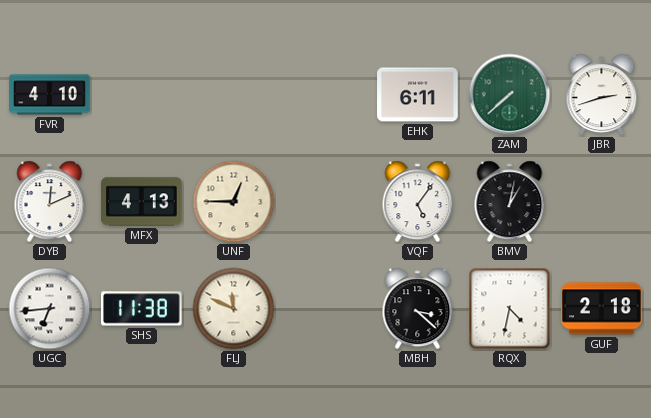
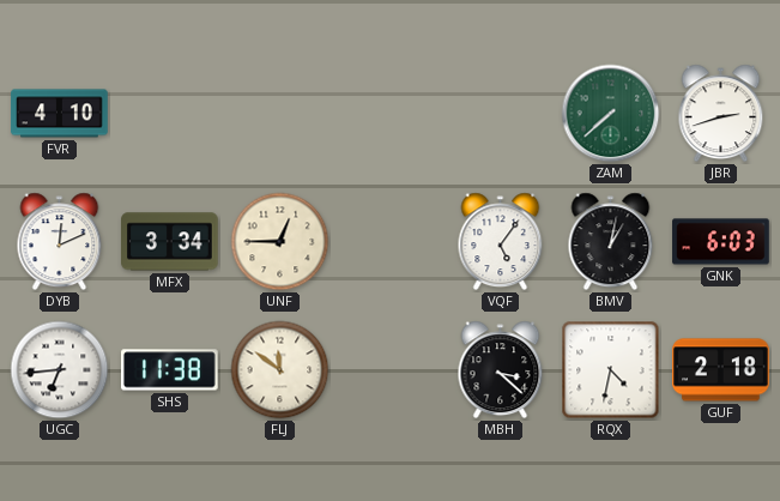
EHK: 6:11 -> none
MFX: 4:13 -> 3:34
GNK: none -> 6:03
FLJ: 11:49 -> 11:51
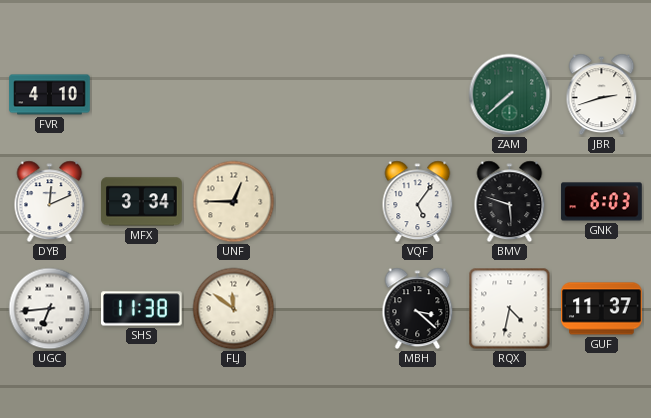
BMV: 1:02 -> 5:48
GUF: 2:18 -> 11:37
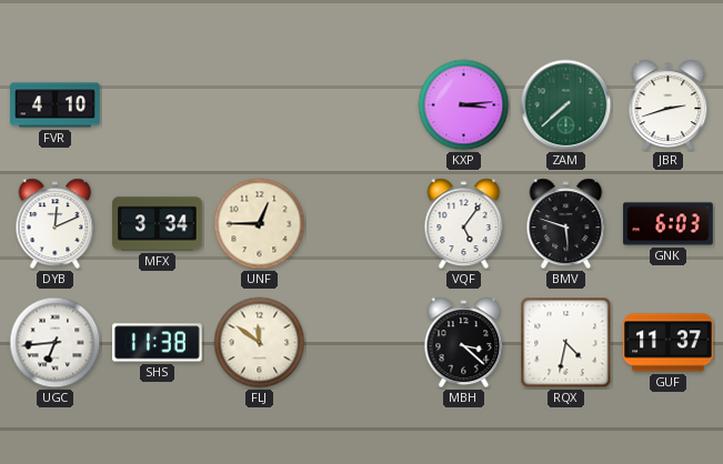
KXP: none -> 3:14
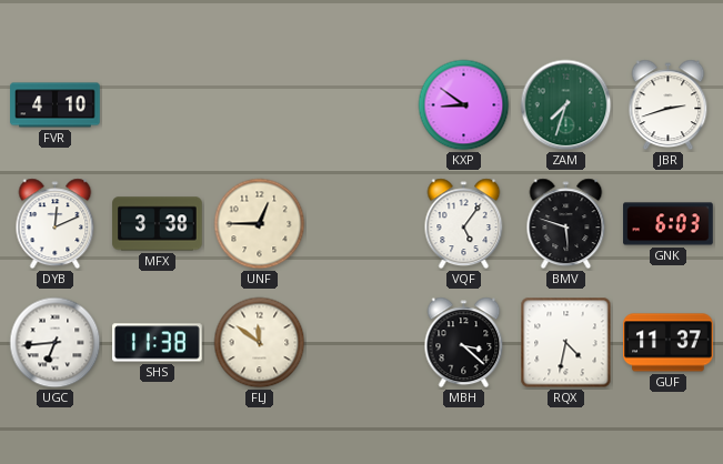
KXP: 3:14 -> 8:51
ZAM: 7:38 -> 7:33
MFX: 3:34 -> 3:38
